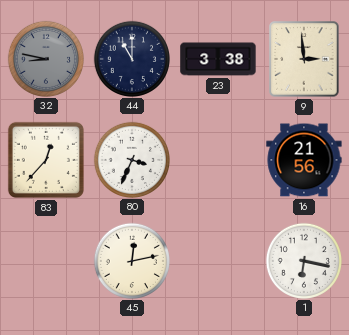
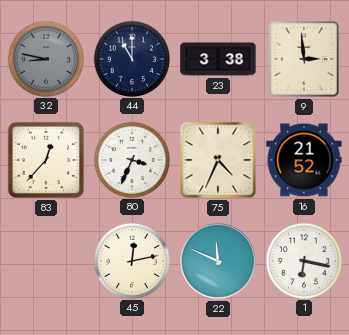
75: none -> 4:34
16: 21:56 -> 21:52
22: none -> 11:49
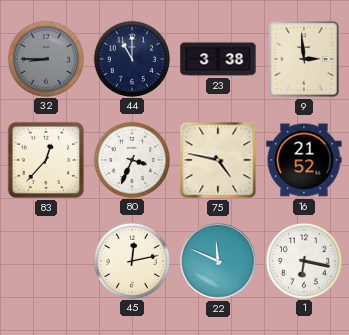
32: 8:47 -> 8:45
75: 4:34 -> 4:47
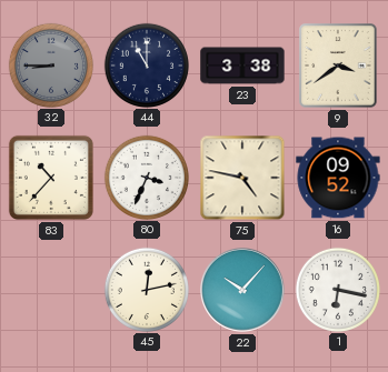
9: 2:59 -> 3:39
83: 12:37 -> 10:37
16: 21:52 -> 09:52
22: 11:49 -> 10:07
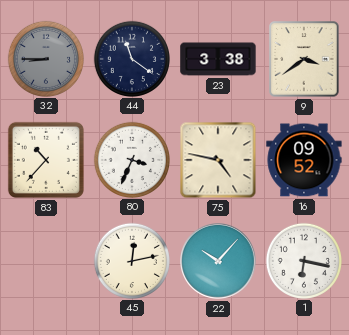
44: 11:00 -> 11:21
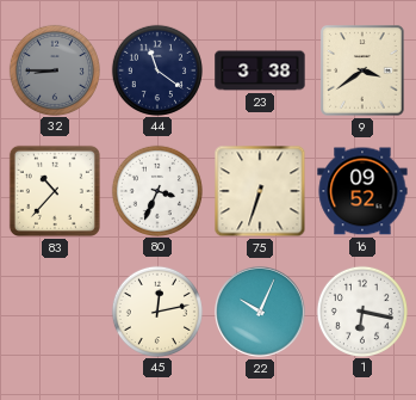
75: 4:47 -> 6:33
22: 10:07 -> 10:04
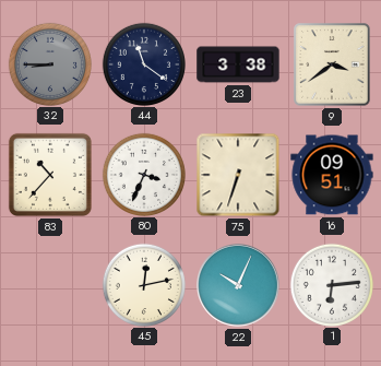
16: 09:52 -> 09:51
1: 6:17 -> 6:14
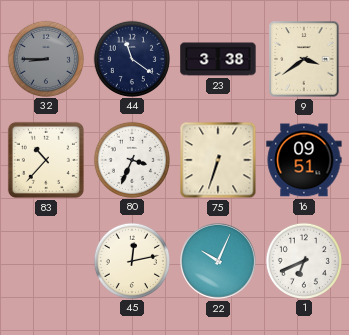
1: 6:14 -> 6:41
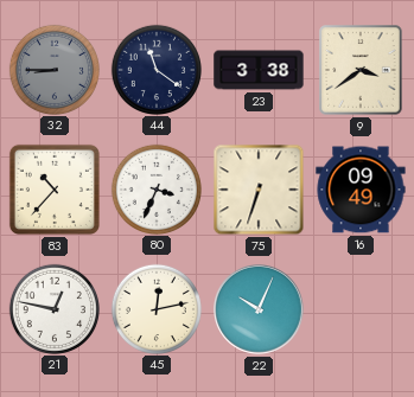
16: 09:51 -> 09:49
21: none -> 12:47
1: 6:41 -> none
